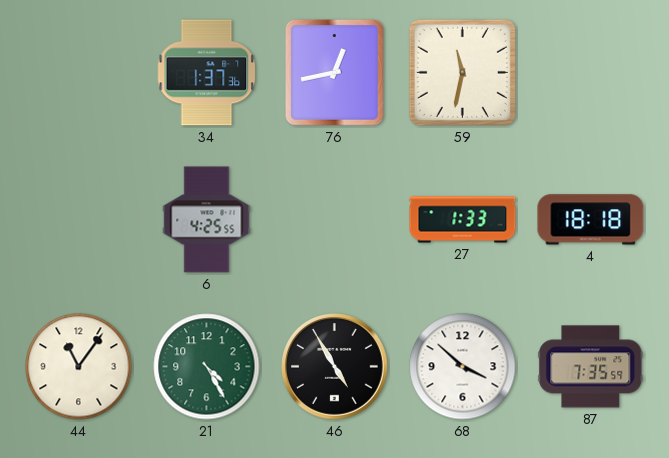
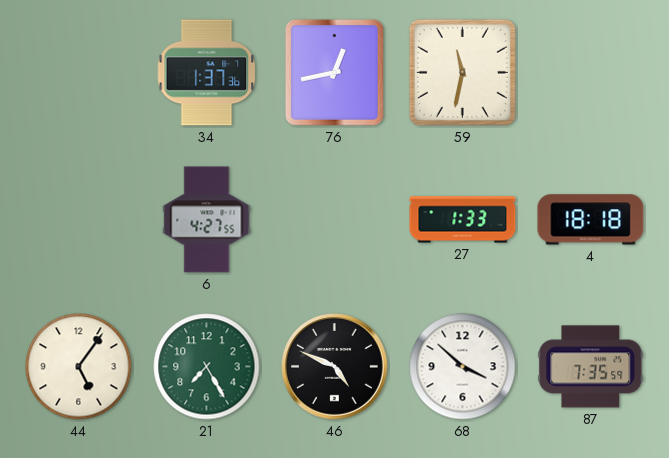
6: 4:25 -> 4:27
44: 11:06 -> 5:06
21: 4:25 -> 7:25
46: 4:55 -> 4:49
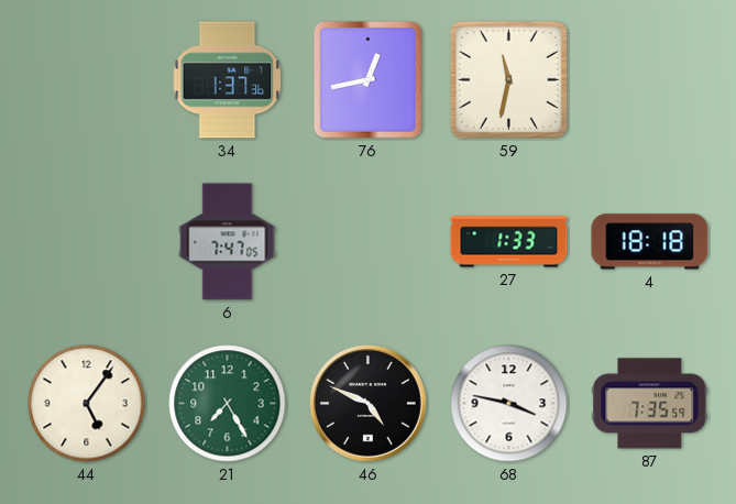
6: 4:27 -> 7:47
68: 3:52 -> 3:47
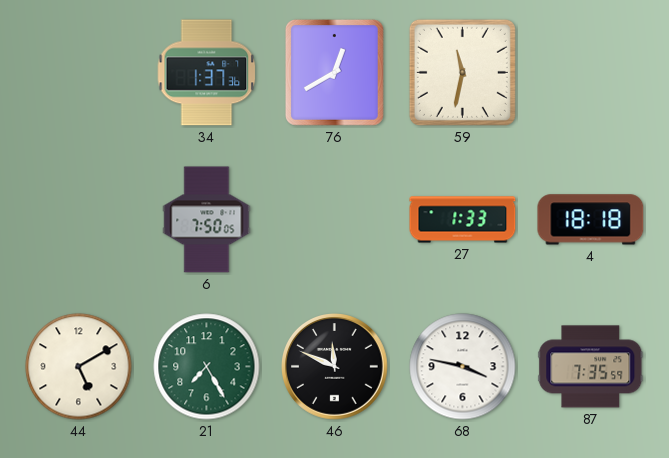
76: 12:43 -> 12:40
6: 7:47 -> 7:50
44: 5:06 -> 5:10
46: 4:49 -> 11:49
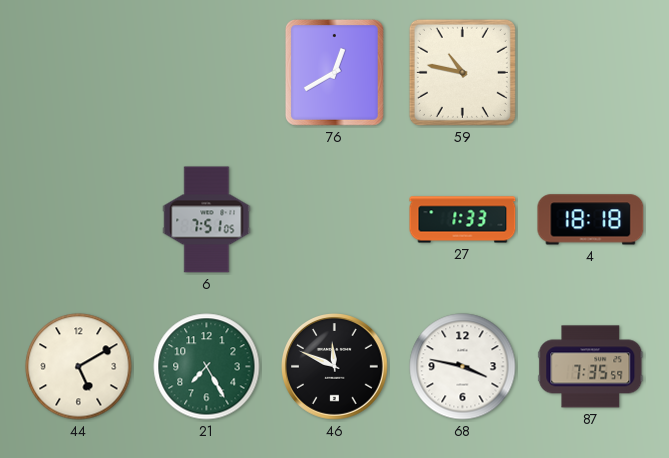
34: 1:37 -> none
59: 11:32 -> 10:47
6: 7:50 -> 7:51
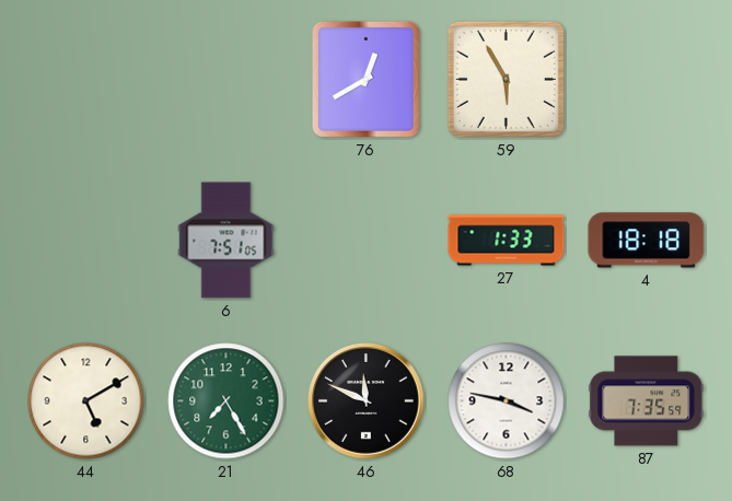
59: 10:47 -> 5:55
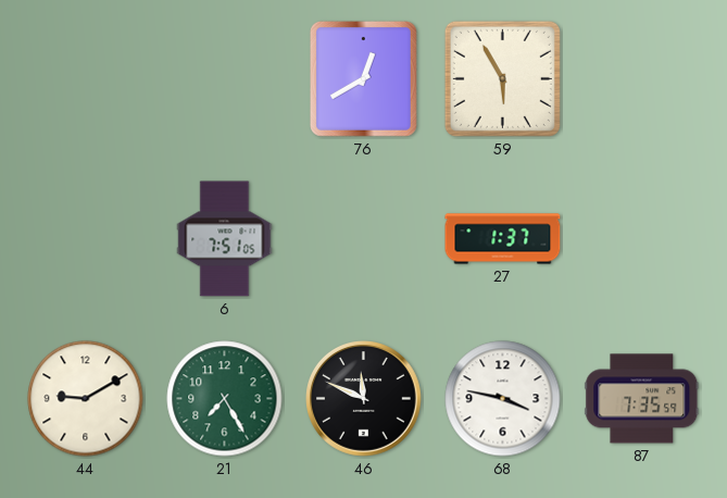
27: 1:33 -> 1:37
4: 18:18 -> none
44: 5:10 -> 9:10
